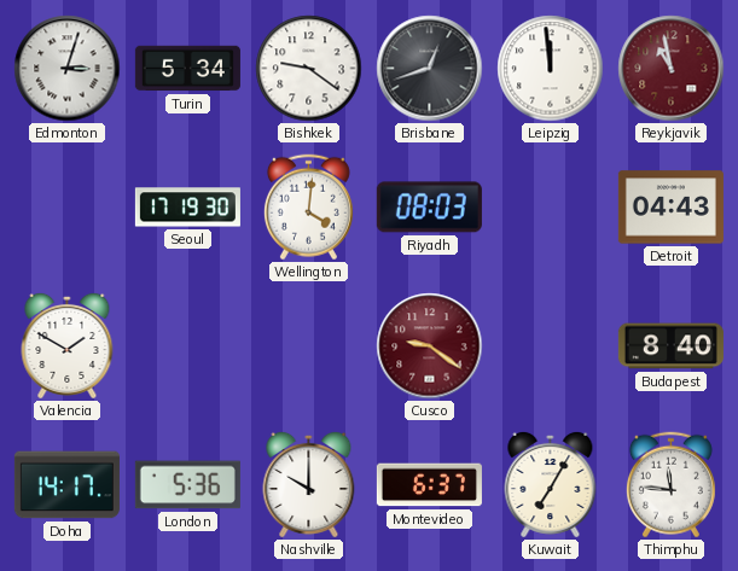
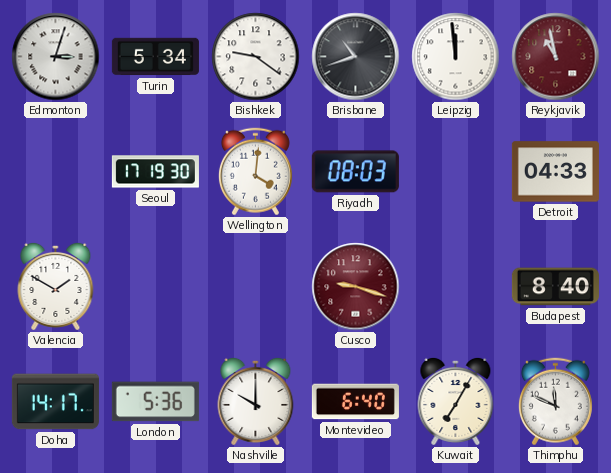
Brisbane: 12:42 -> 10:42
Detroit: 04:43 -> 04:33
Cusco: 9:21 -> 9:18
Montevideo: 6:37 -> 6:40
Thimphu: 11:46 -> 11:49
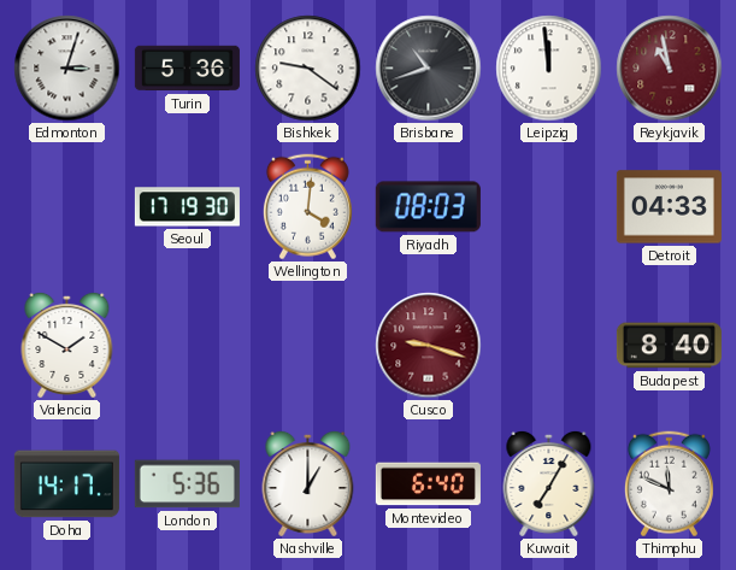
Turin: 5:34 -> 5:36
Nashville: 10:00 -> 1:00
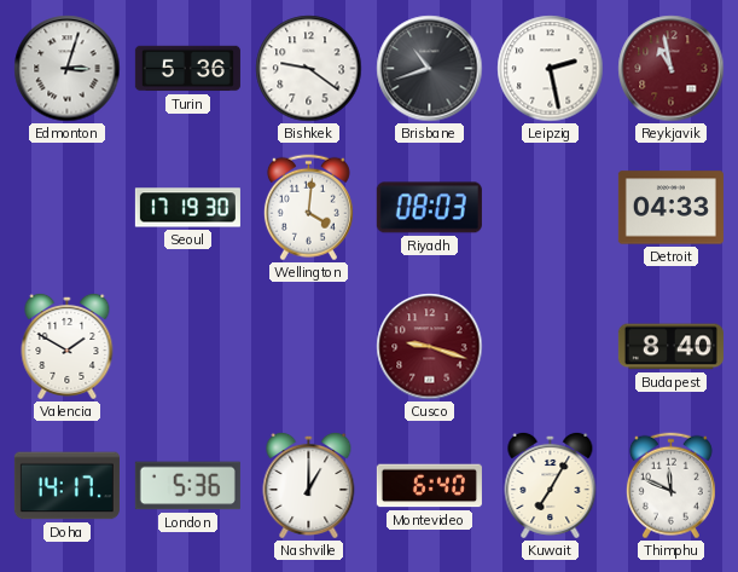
Leipzig: 11:59 -> 2:28
